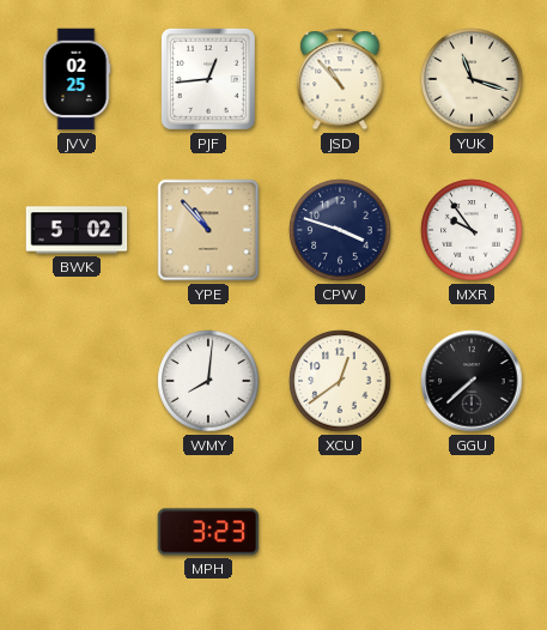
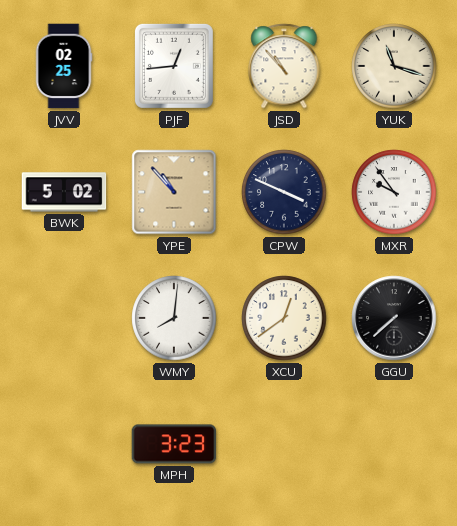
CPW: 3:48 -> 3:49
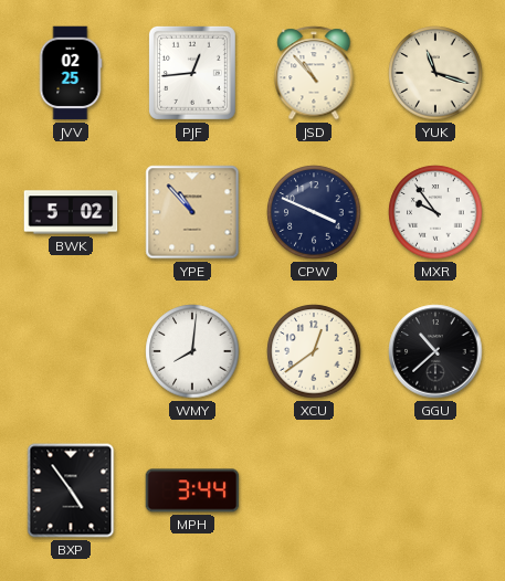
GGU: 7:38 -> 10:38
BXP: none -> 4:54
MPH: 3:23 -> 3:44
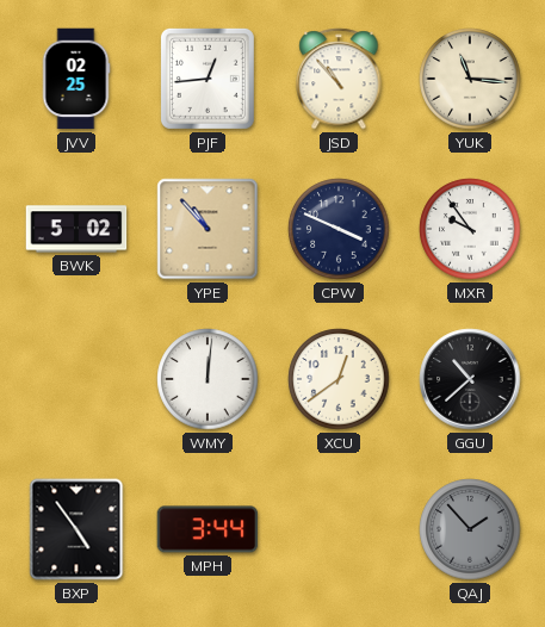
YUK: 11:18 -> 11:16
WMY: 8:01 -> 12:01
QAJ: none -> 1:53
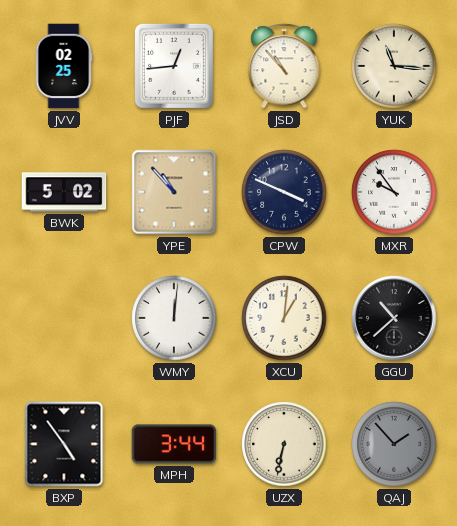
XCU: 12:39 -> 1:01
UZX: none -> 6:32
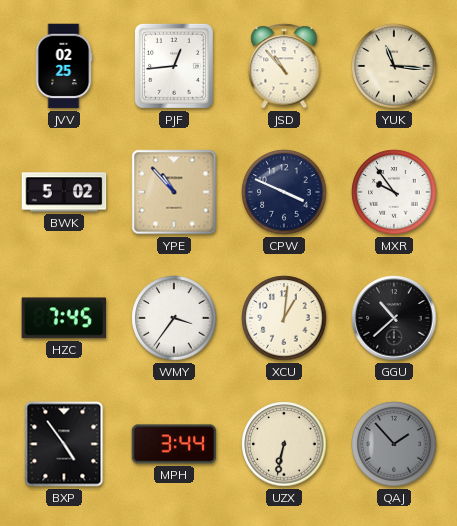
HZC: none -> 7:45
WMY: 12:01 -> 3:36
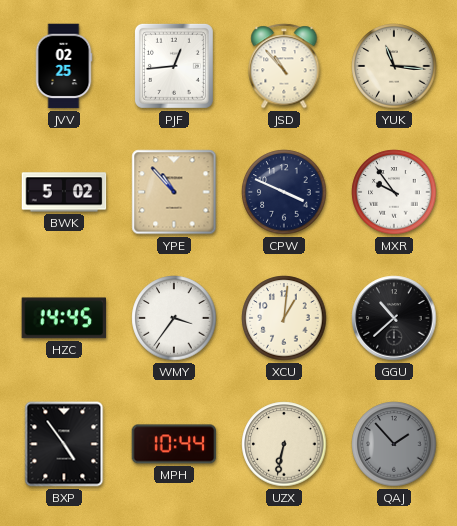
HZC: 7:45 -> 14:45
MPH: 3:44 -> 10:44
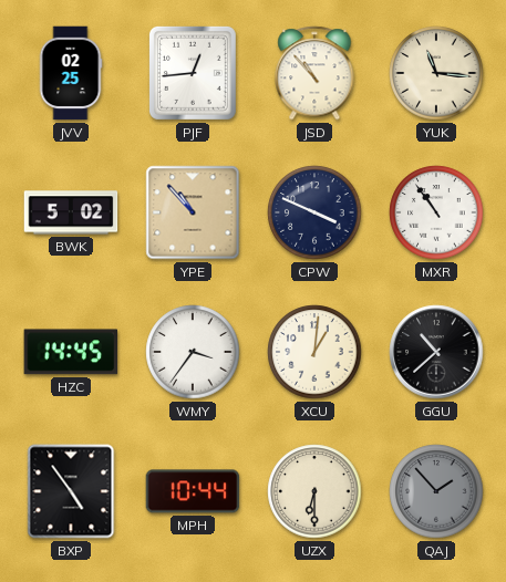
MXR: 9:54 -> 10:54
UZX: 6:32 -> 6:30
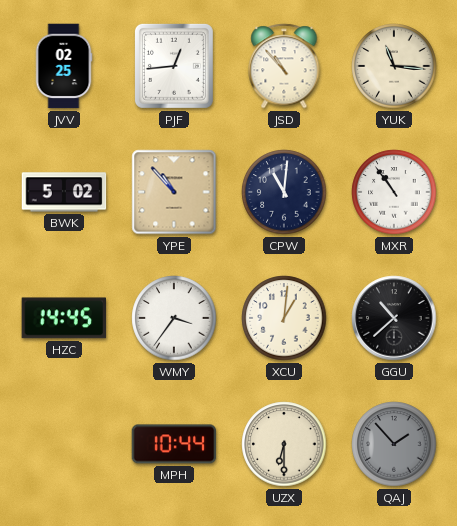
CPW: 3:49 -> 11:01
BXP: 4:54 -> none
